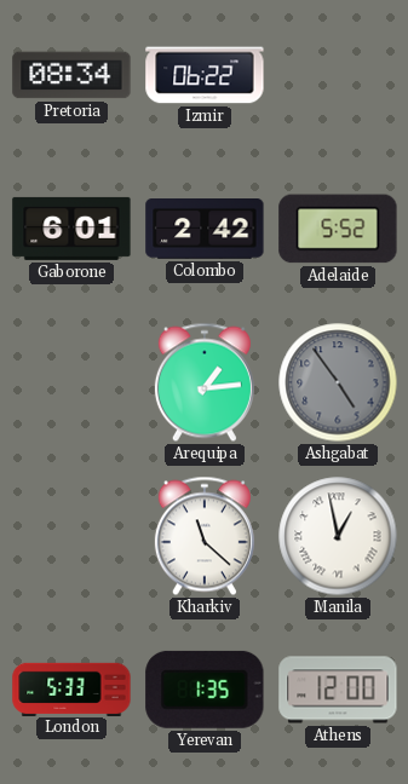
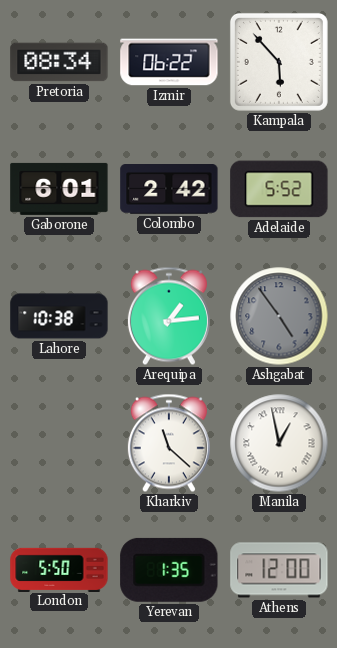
Kampala: none -> 5:53
Lahore: none -> 10:38
London: 5:33 -> 5:50
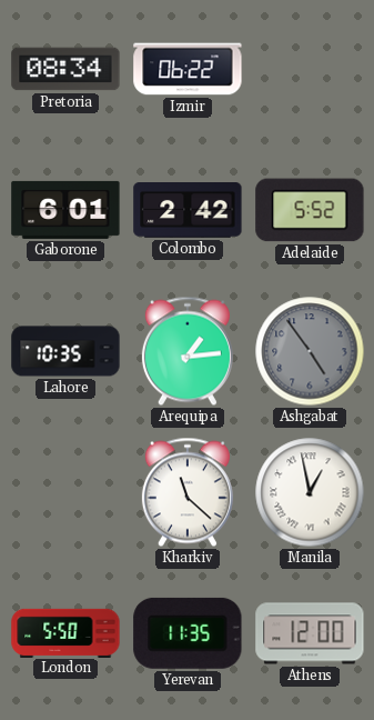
Kampala: 5:53 -> none
Lahore: 10:38 -> 10:35
Yerevan: 1:35 -> 11:35
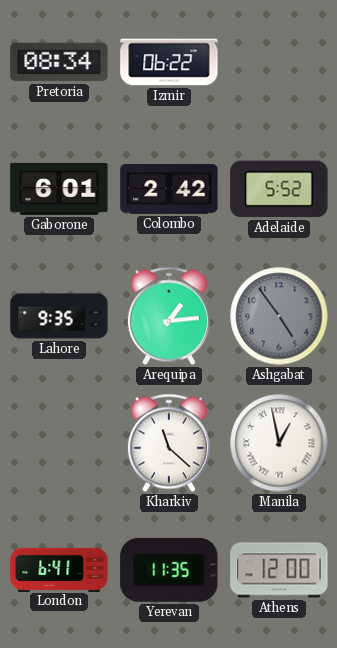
Lahore: 10:35 -> 9:35
London: 5:50 -> 6:41
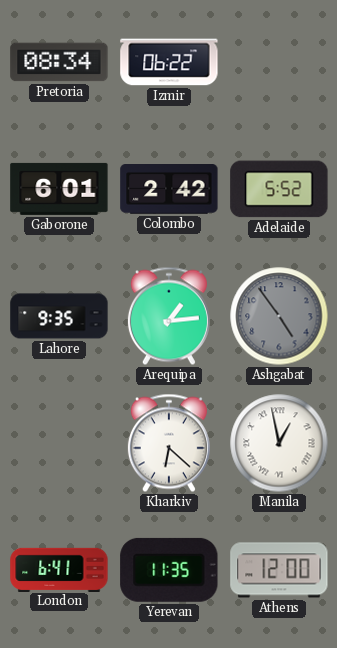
Kharkiv: 11:22 -> 6:22
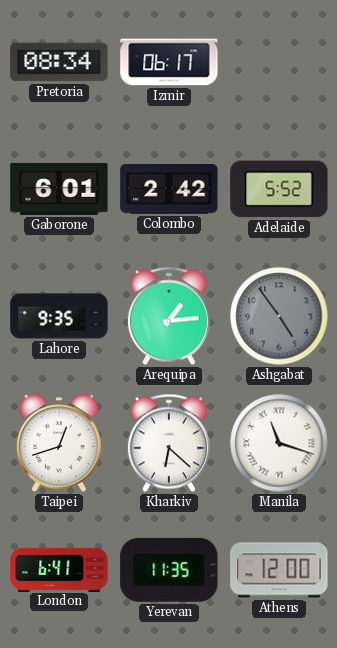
Izmir: 06:22 -> 06:17
Taipei: none -> 12:42
Manila: 12:58 -> 11:18
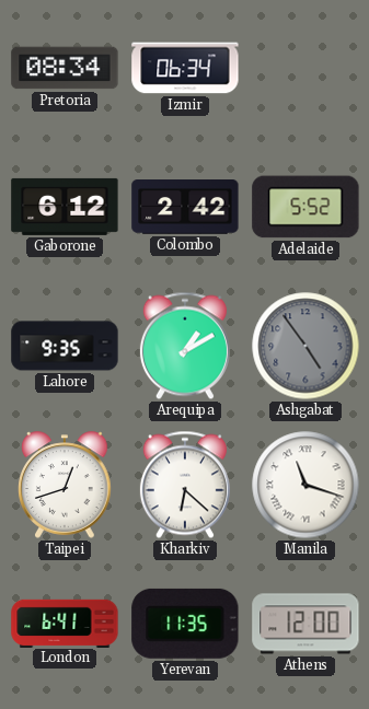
Izmir: 06:17 -> 06:34
Gaborone: 6:01 -> 6:12
Arequipa: 1:14 -> 1:10
